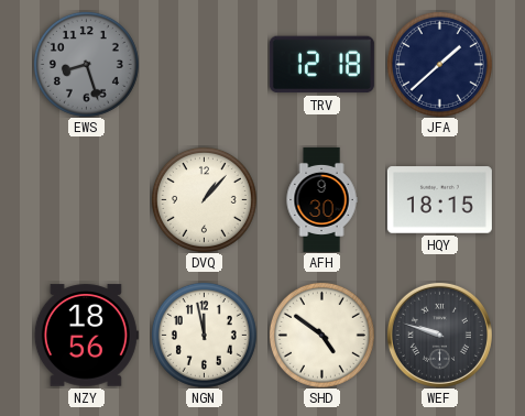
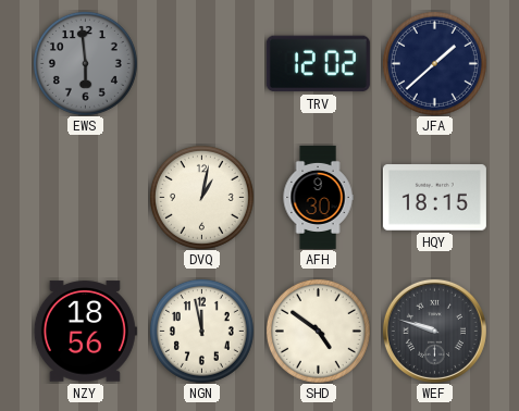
EWS: 8:27 -> 5:59
TRV: 12:18 -> 12:02
DVQ: 1:07 -> 1:02
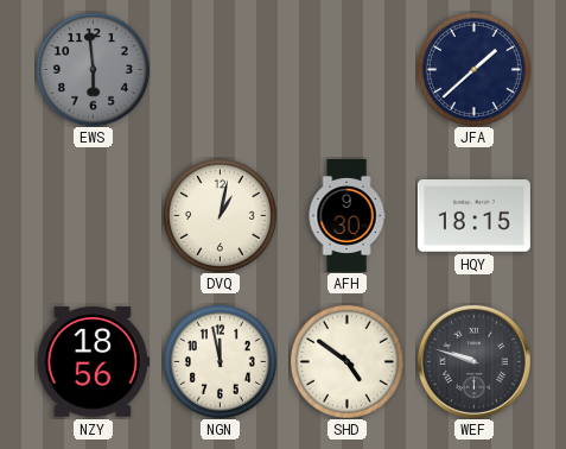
TRV: 12:02 -> none
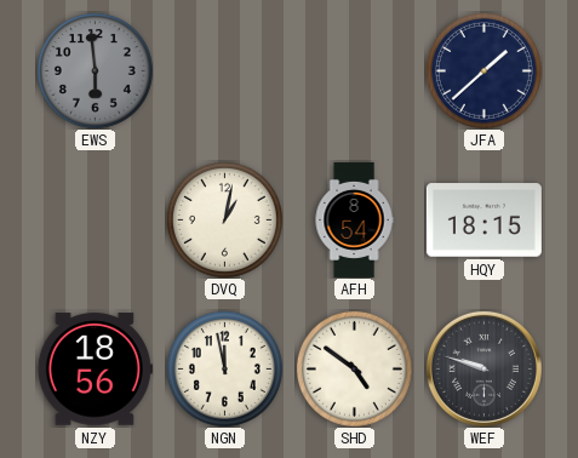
AFH: 9:30 -> 8:54
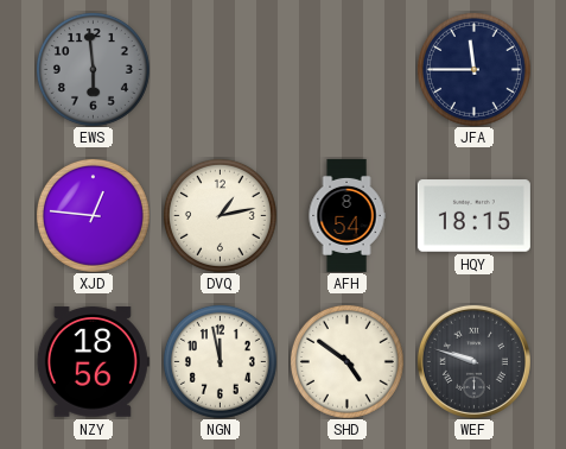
JFA: 1:38 -> 11:45
XJD: none -> 12:46
DVQ: 1:02 -> 1:13
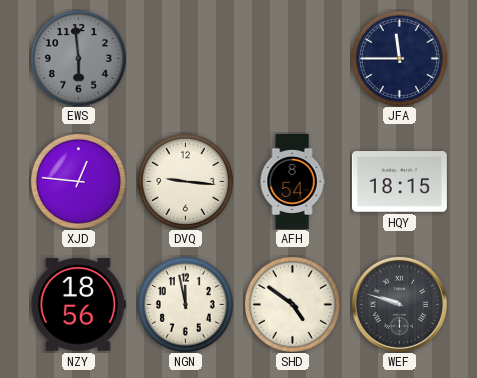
DVQ: 1:13 -> 9:16
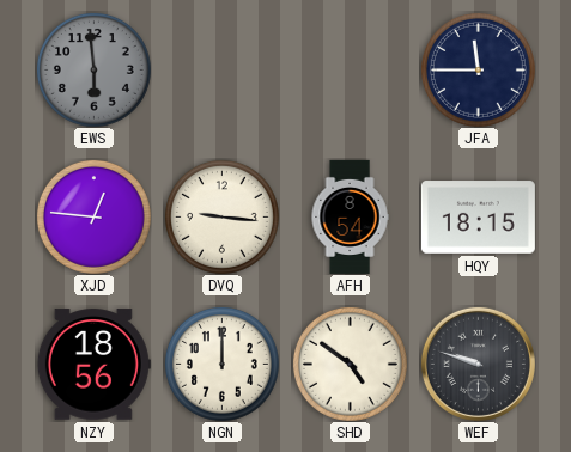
NGN: 11:58 -> 12:00
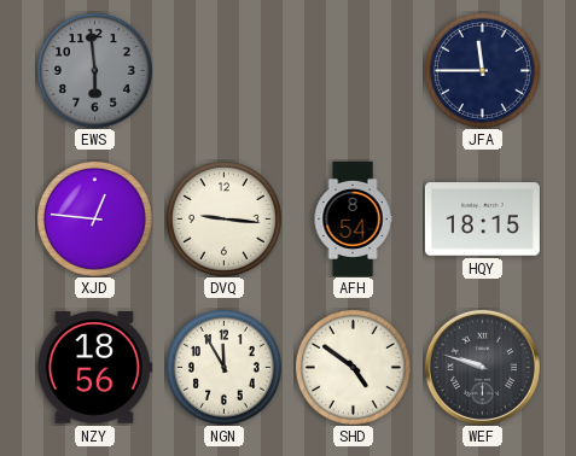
NGN: 12:00 -> 11:55
